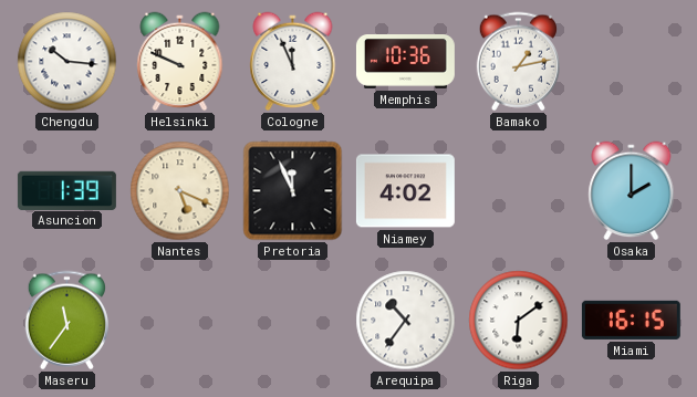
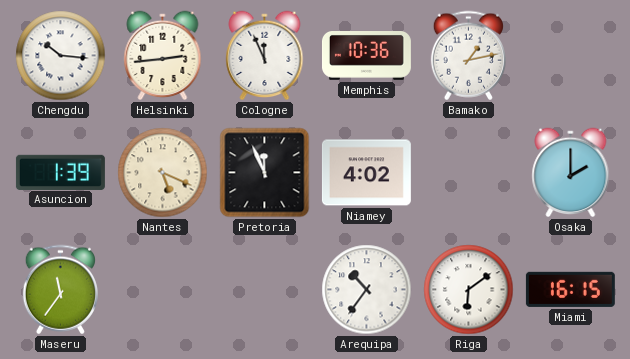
Helsinki: 9:49 -> 2:44
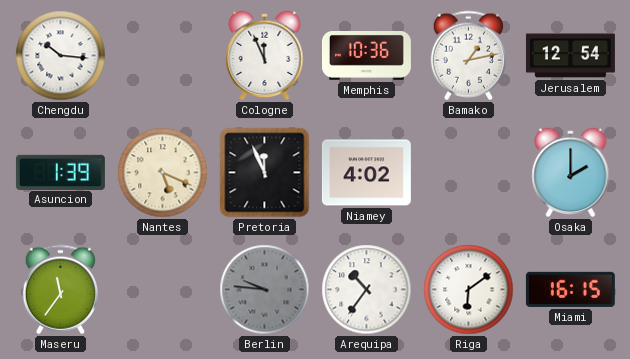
Helsinki: 2:44 -> none
Jerusalem: none -> 12:54
Berlin: none -> 9:46
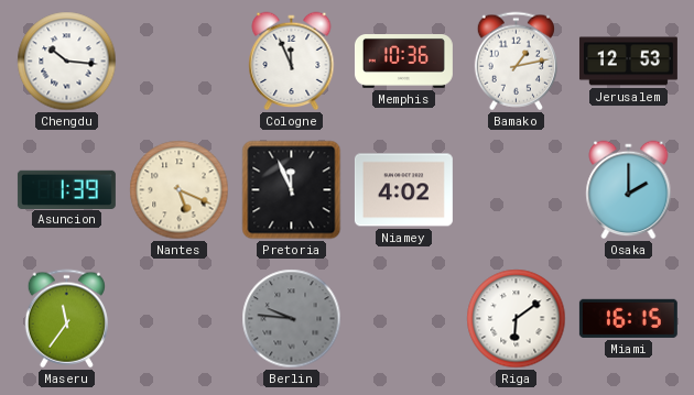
Jerusalem: 12:54 -> 12:53
Arequipa: 10:36 -> none
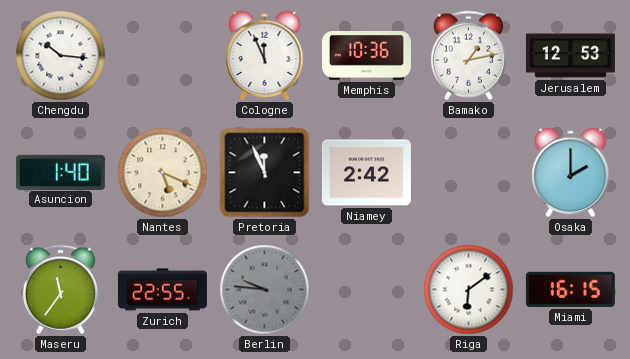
Asuncion: 1:39 -> 1:40
Niamey: 4:02 -> 2:42
Zurich: none -> 22:55
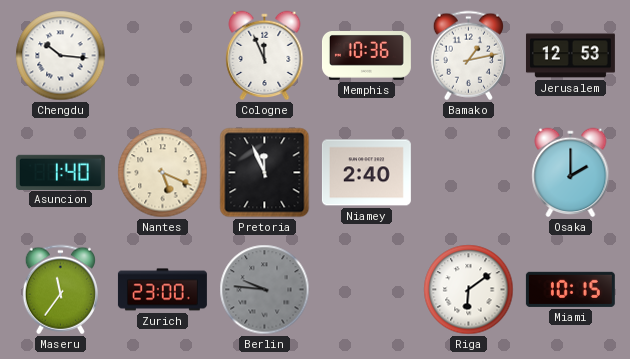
Niamey: 2:42 -> 2:40
Zurich: 22:55 -> 23:00
Miami: 16:15 -> 10:15
